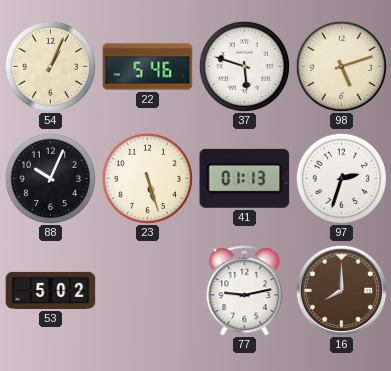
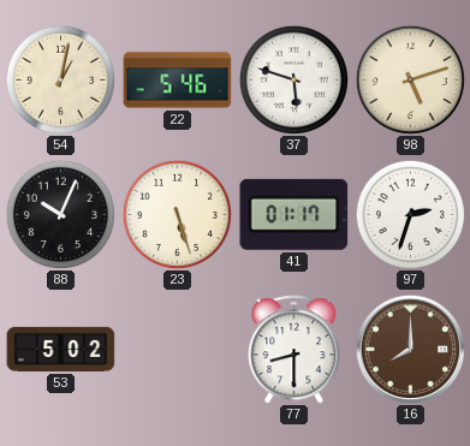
54: 1:04 -> 1:02
41: 01:13 -> 01:17
77: 9:13 -> 8:30
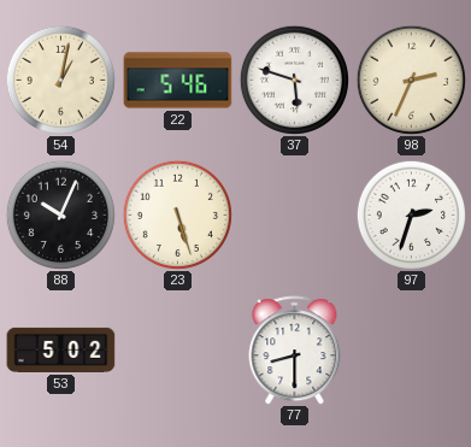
98: 5:12 -> 2:34
41: 01:17 -> none
16: 8:00 -> none
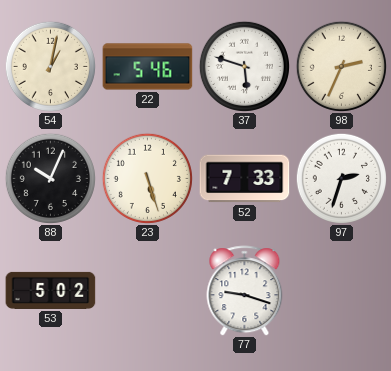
52: none -> 7:33
77: 8:30 -> 9:18
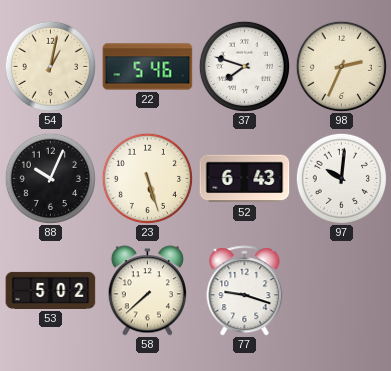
37: 5:48 -> 7:48
52: 7:33 -> 6:43
97: 2:33 -> 10:01
58: none -> 7:38
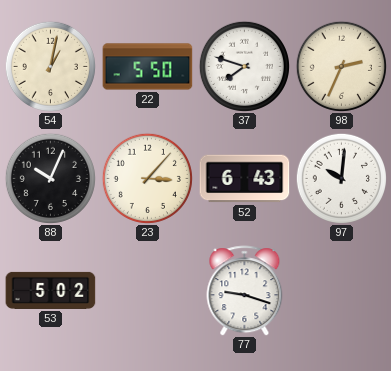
22: 5:46 -> 5:50
23: 5:27 -> 3:07
58: 7:38 -> none
